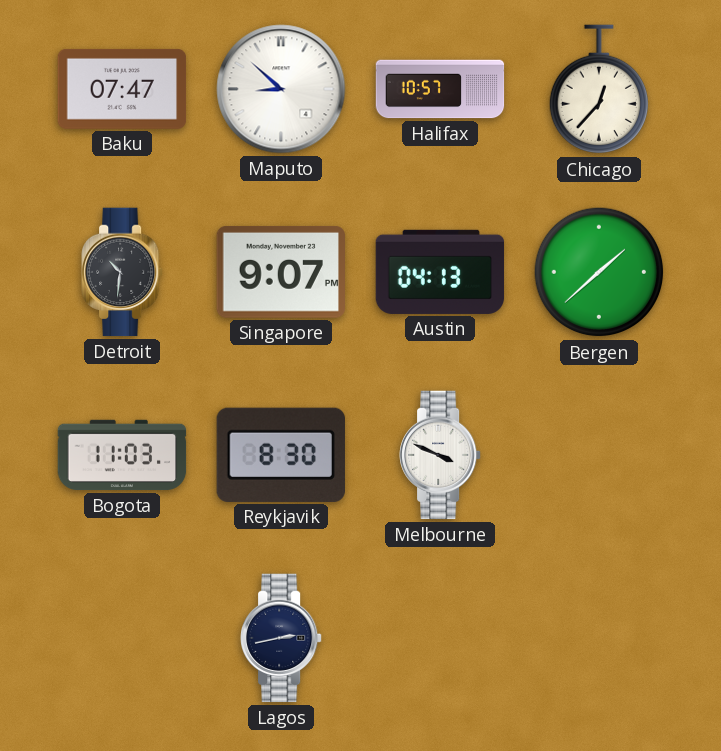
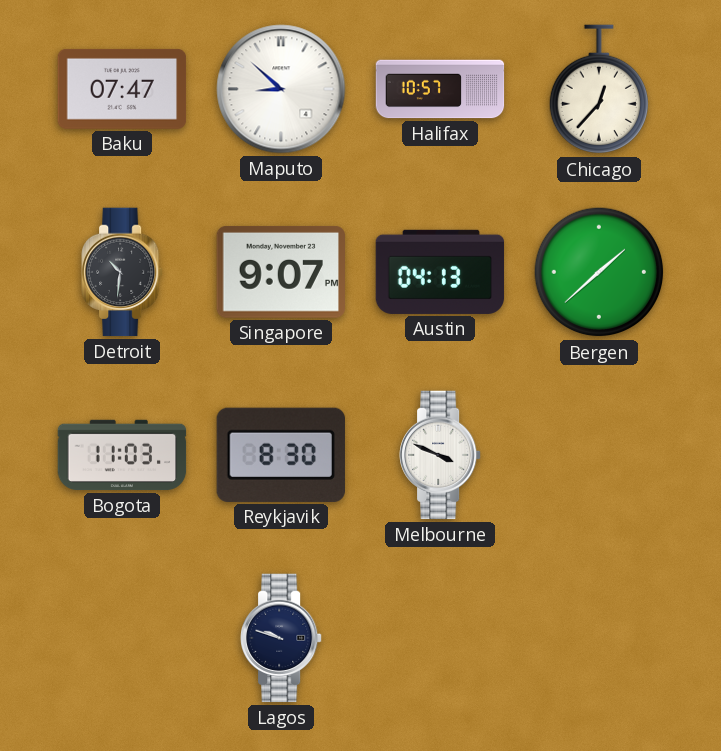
Lagos: 2:43 -> 9:48
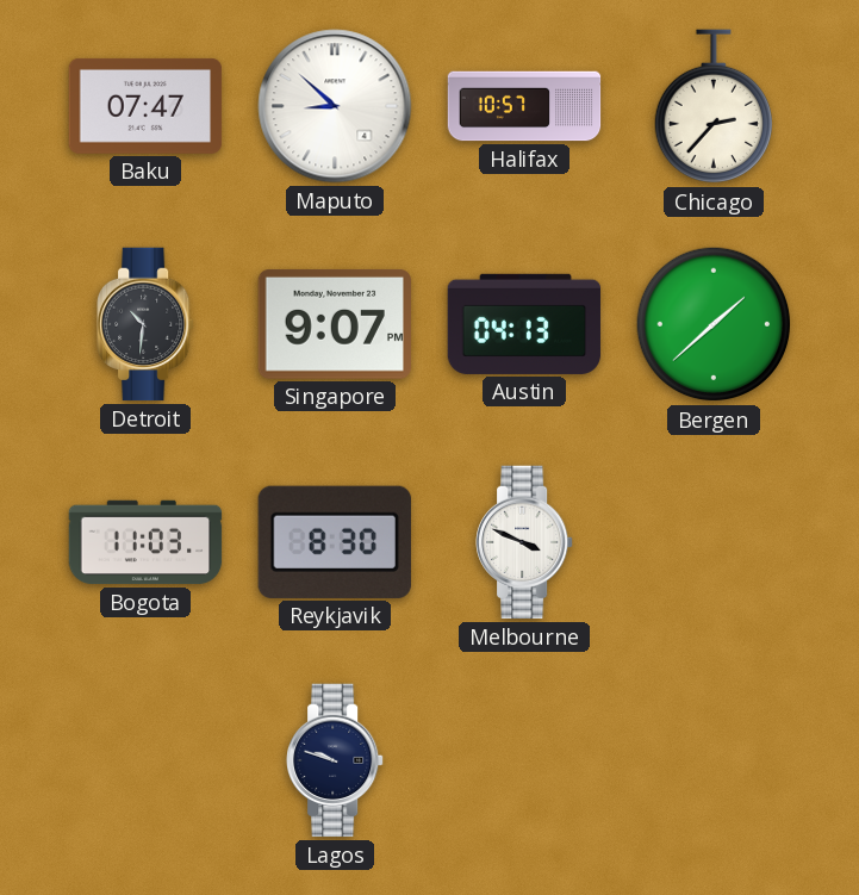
Chicago: 12:37 -> 2:37
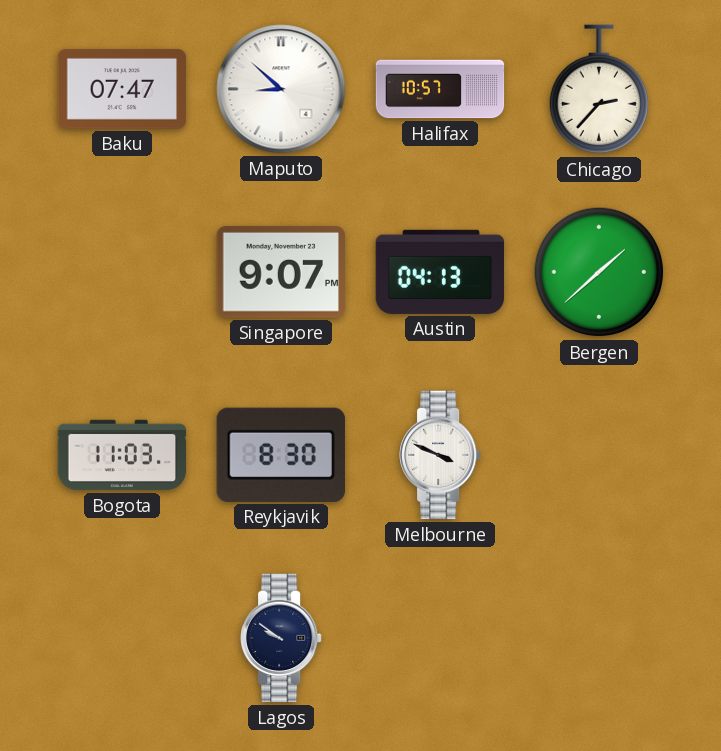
Detroit: 10:31 -> none
Lagos: 9:48 -> 9:51
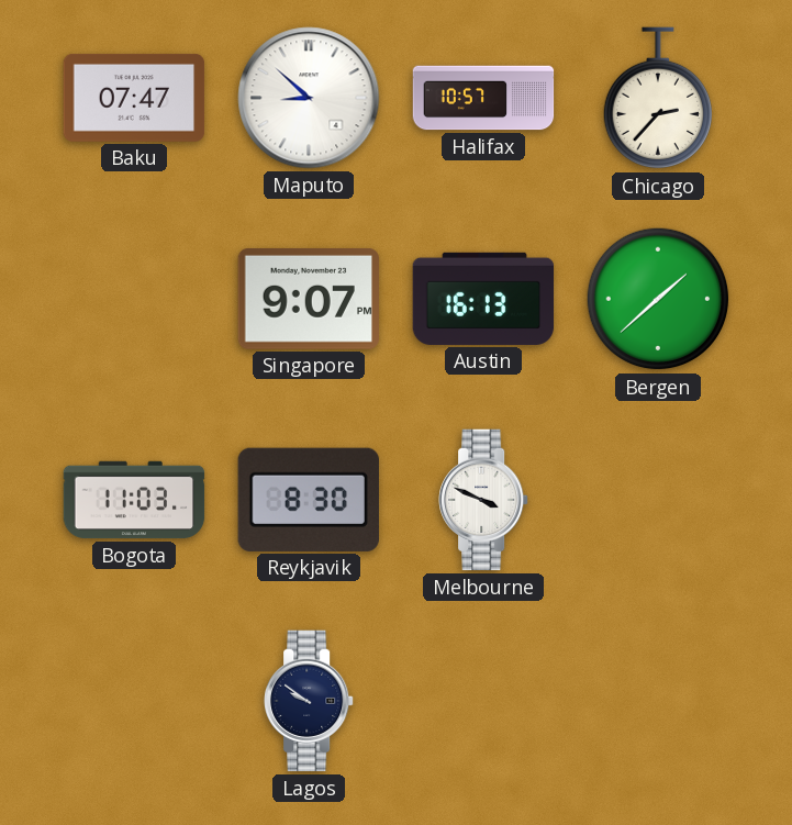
Austin: 04:13 -> 16:13
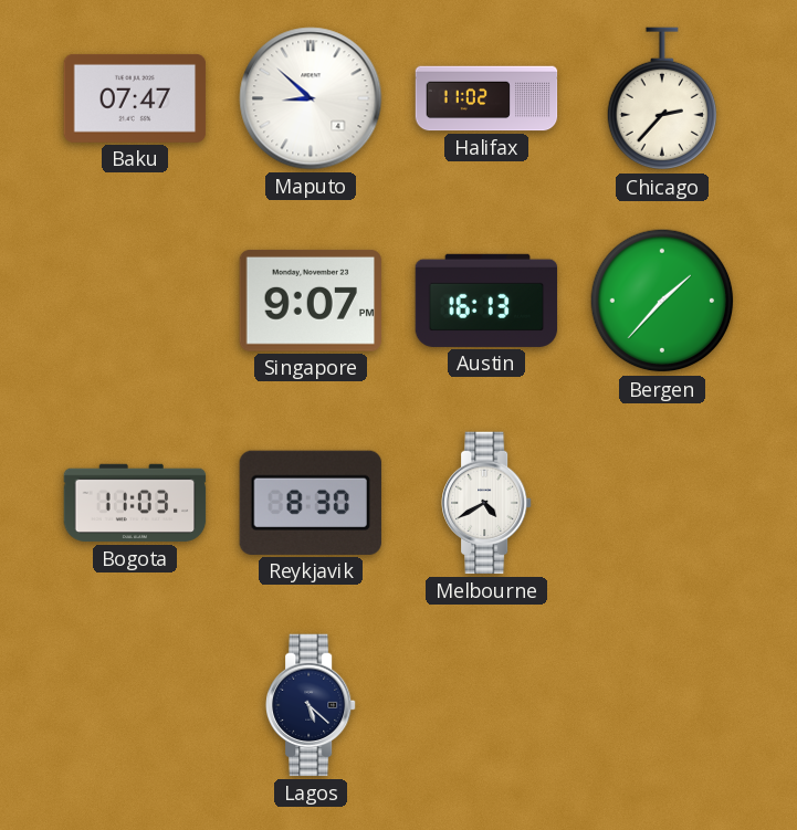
Halifax: 10:57 -> 11:02
Bergen: 1:38 -> 1:37
Melbourne: 3:49 -> 4:40
Lagos: 9:51 -> 5:22
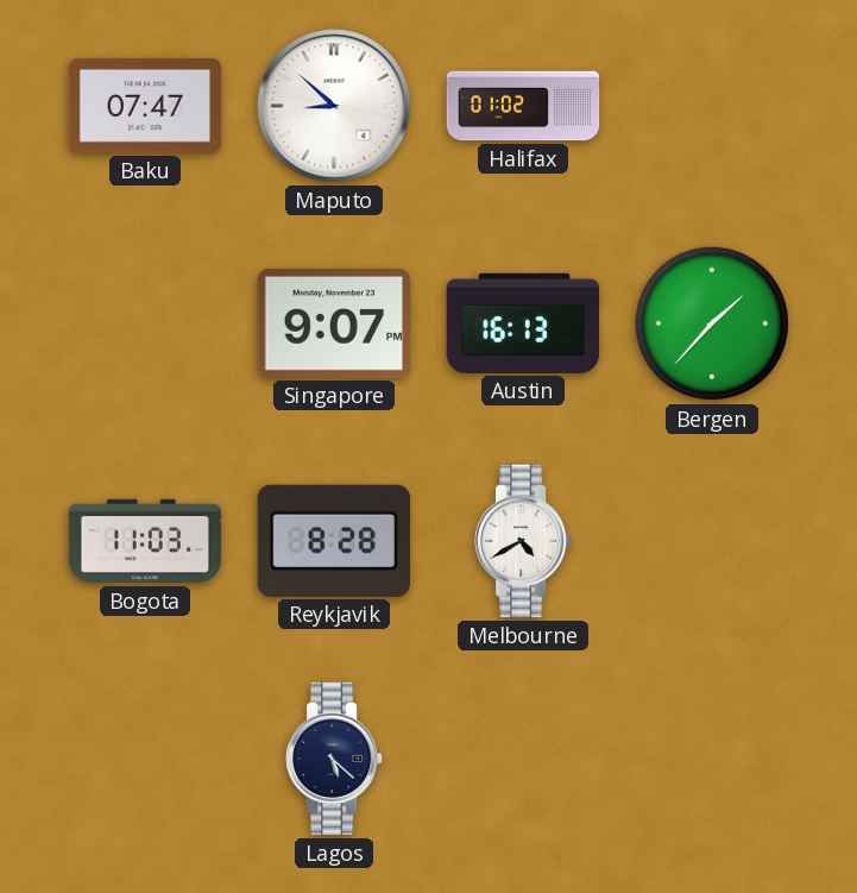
Halifax: 11:02 -> 01:02
Chicago: 2:37 -> none
Reykjavik: 8:30 -> 8:28
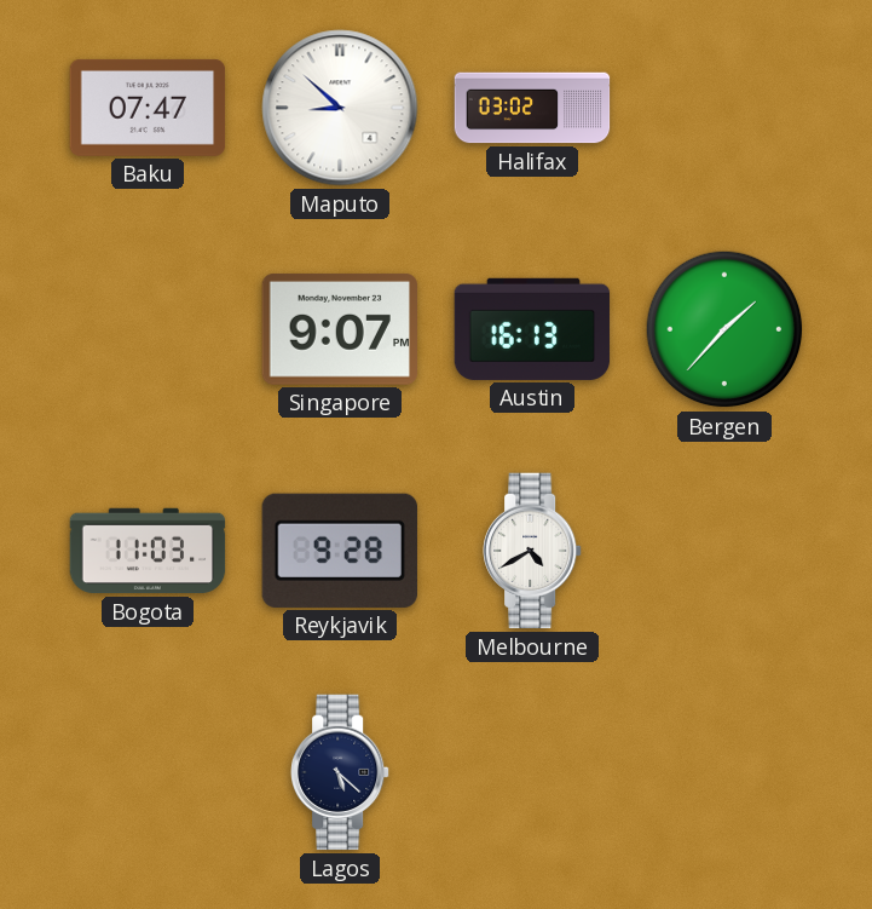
Halifax: 01:02 -> 03:02
Reykjavik: 8:28 -> 9:28
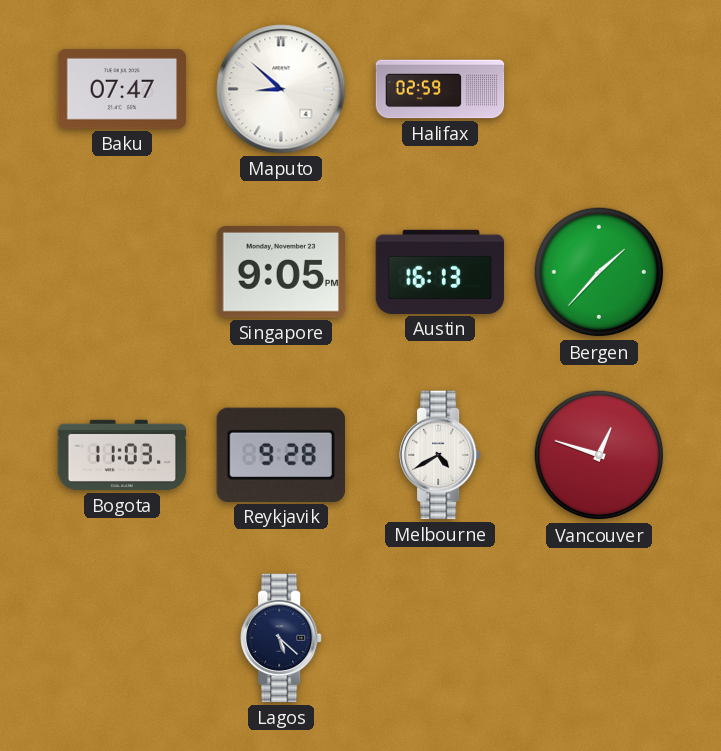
Halifax: 03:02 -> 02:59
Singapore: 9:07 -> 9:05
Vancouver: none -> 12:48
